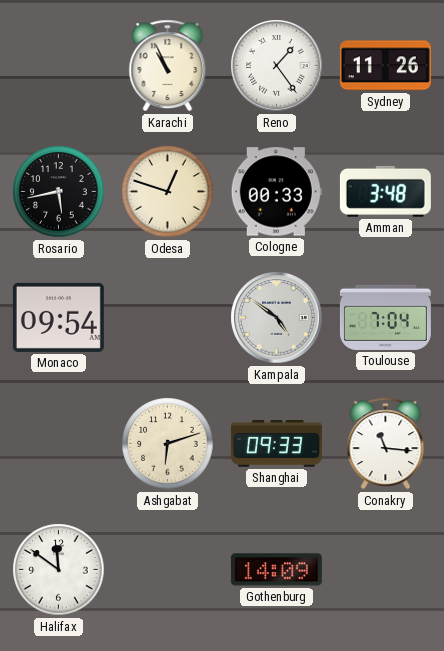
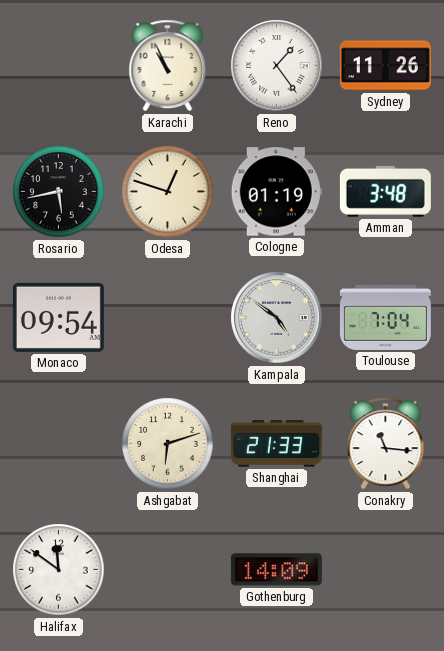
Cologne: 00:33 -> 01:19
Shanghai: 09:33 -> 21:33
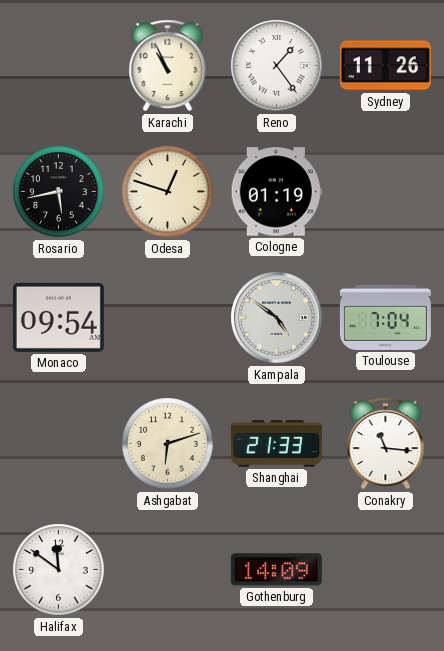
Amman: 3:48 -> none
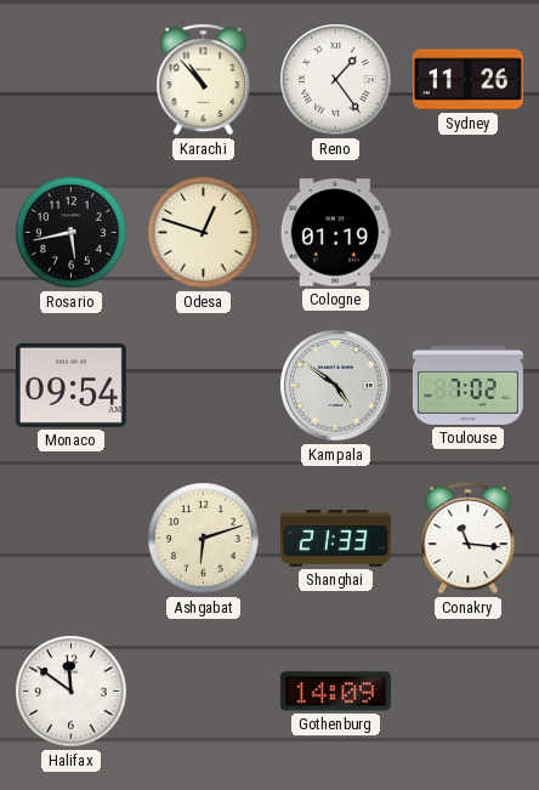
Karachi: 10:56 -> 10:53
Toulouse: 7:04 -> 7:02
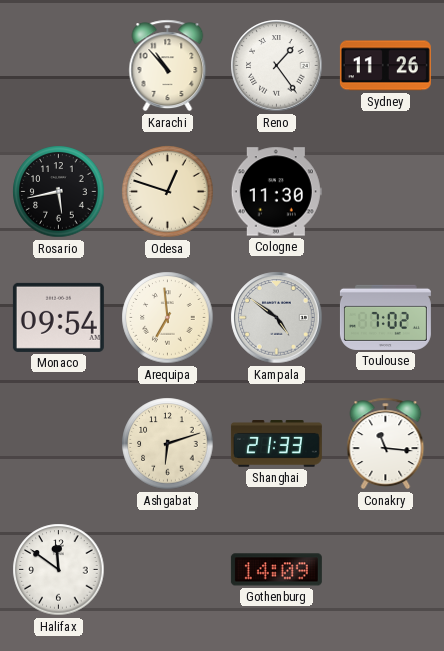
Cologne: 01:19 -> 11:30
Arequipa: none -> 6:59
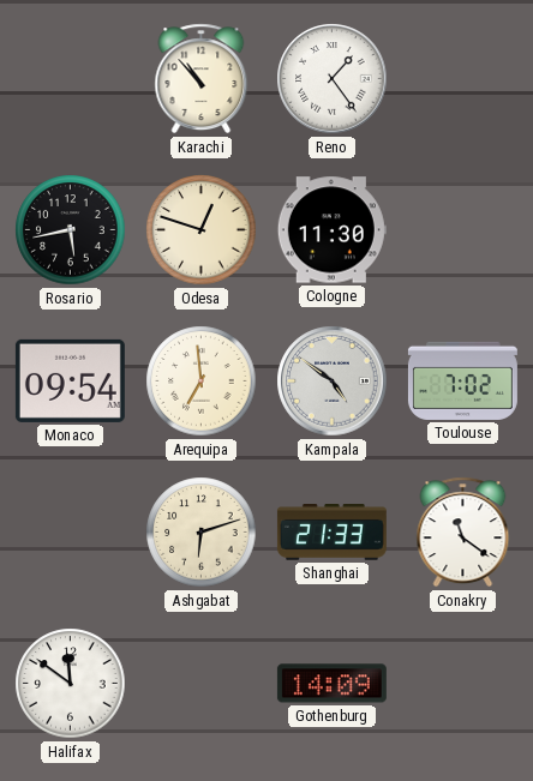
Sydney: 11:26 -> none
Conakry: 11:16 -> 11:21
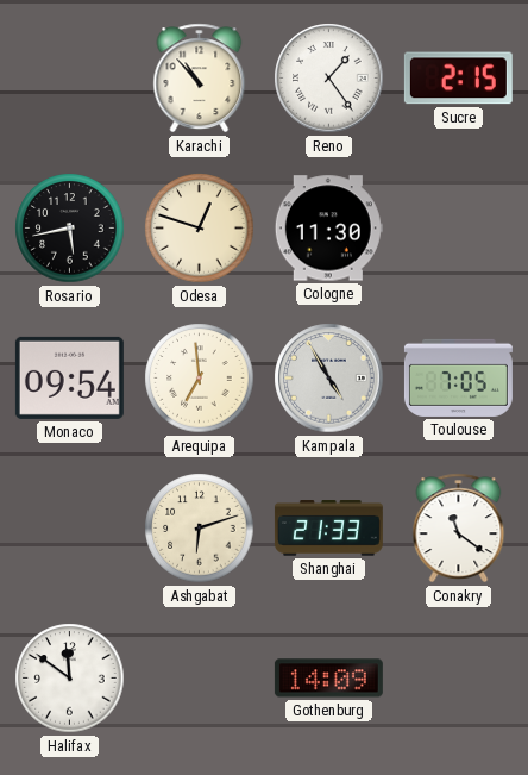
Sucre: none -> 2:15
Kampala: 4:51 -> 4:55
Toulouse: 7:02 -> 7:05
